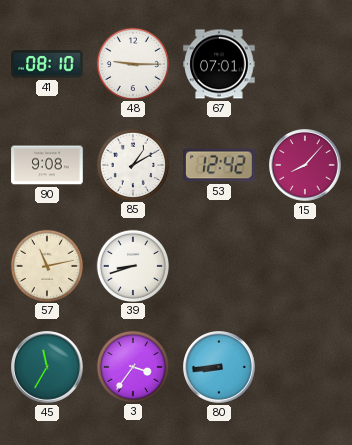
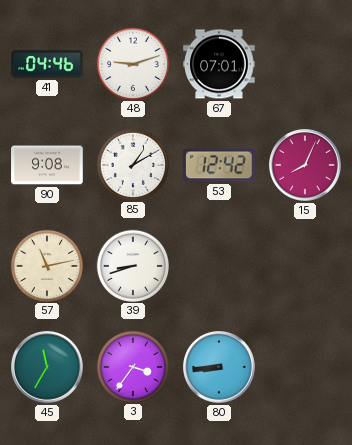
41: 08:10 -> 04:46
48: 9:15 -> 9:12
15: 8:07 -> 8:04
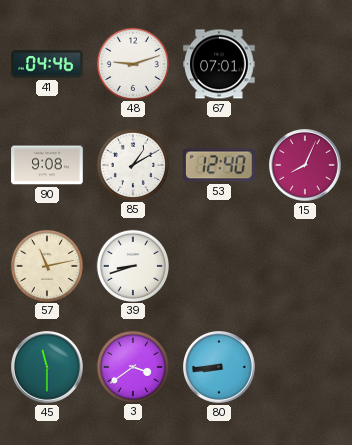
53: 12:42 -> 12:40
45: 11:35 -> 11:30
3: 3:36 -> 3:39
